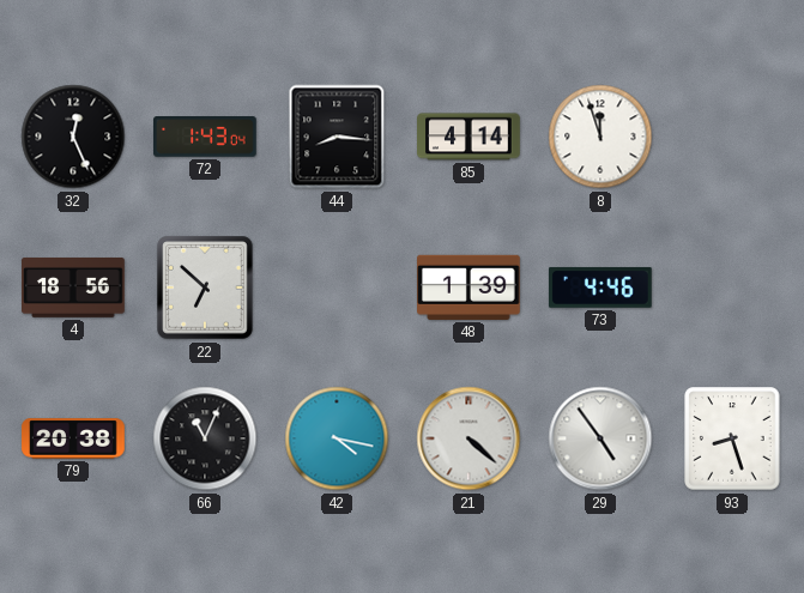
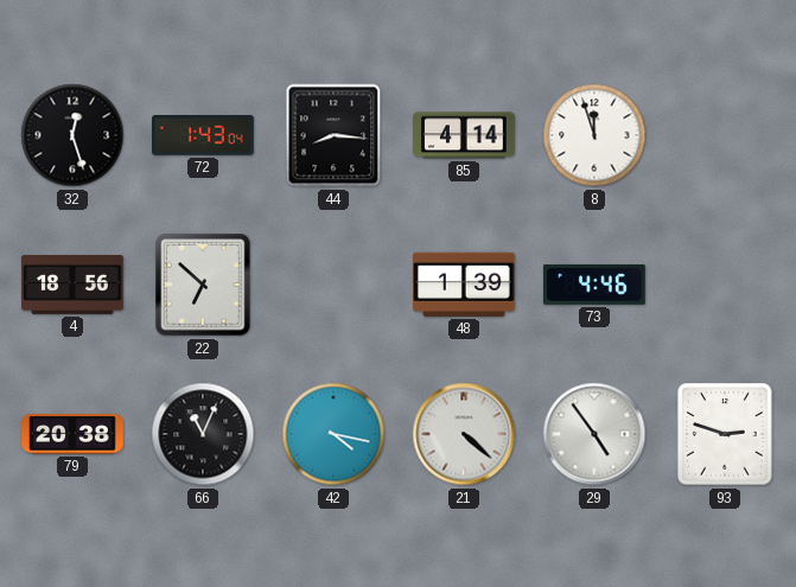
32: 12:26 -> 12:27
93: 8:27 -> 2:48
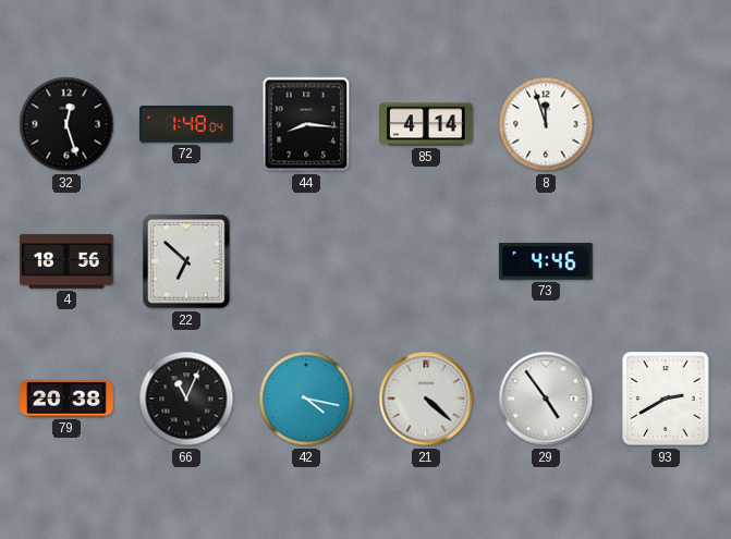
72: 1:43 -> 1:48
48: 1:39 -> none
93: 2:48 -> 2:40
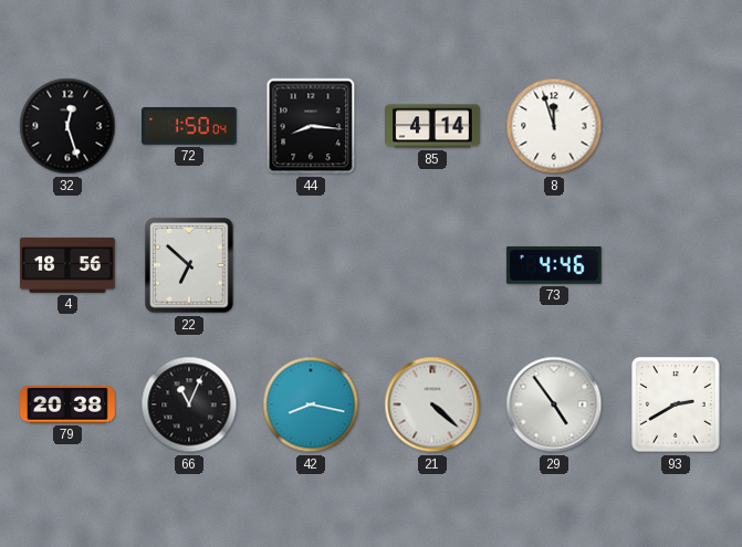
72: 1:48 -> 1:50
42: 4:17 -> 8:17
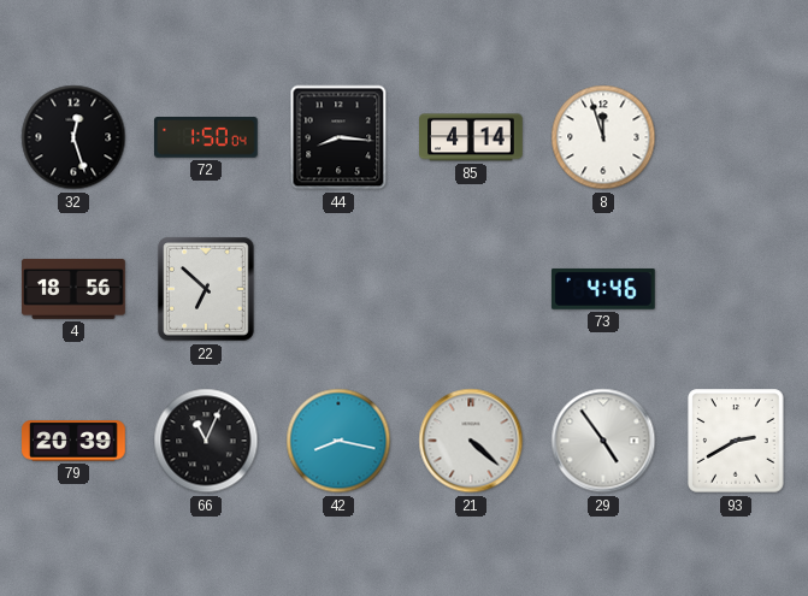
79: 20:38 -> 20:39
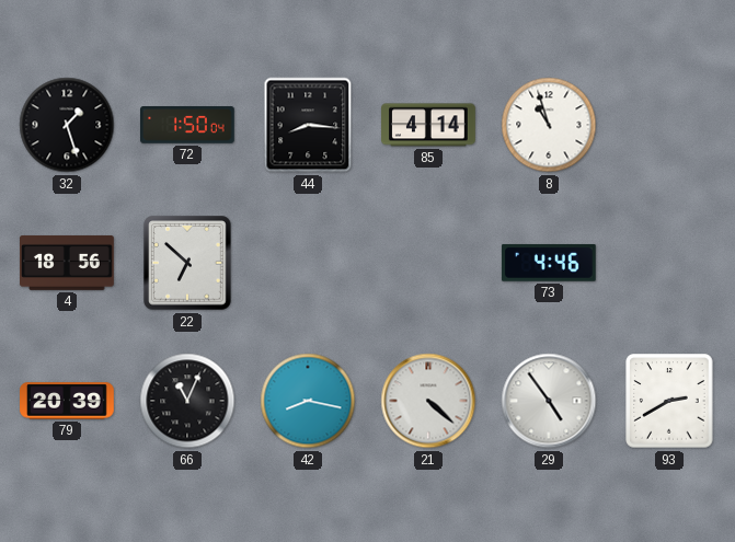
32: 12:27 -> 1:27
8: 11:57 -> 10:57
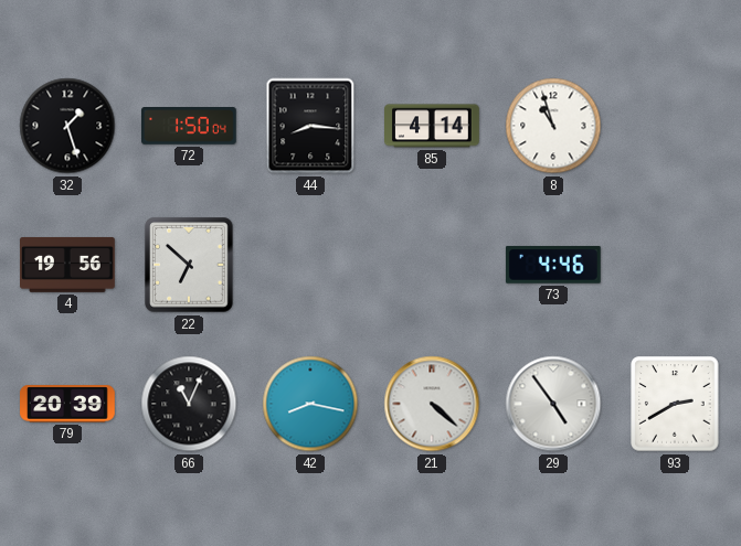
4: 18:56 -> 19:56
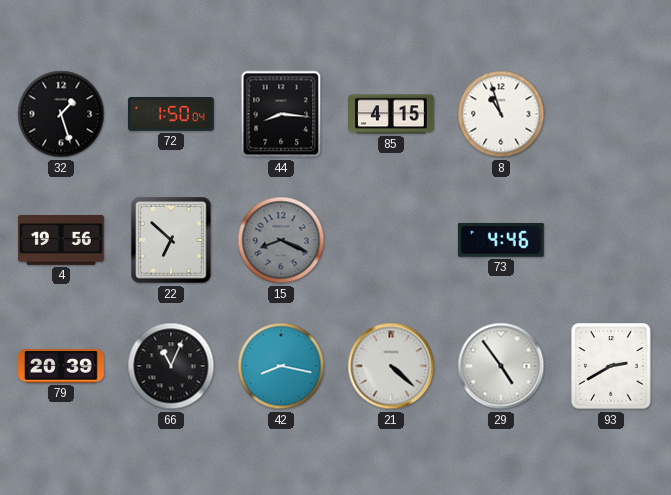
85: 4:14 -> 4:15
15: none -> 8:19
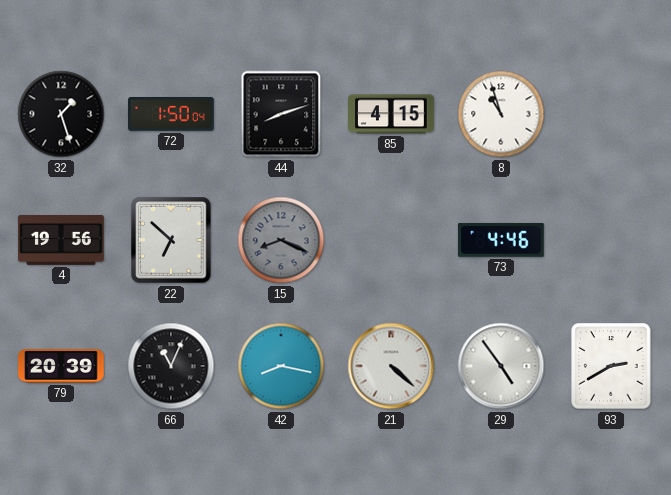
44: 8:16 -> 8:12
